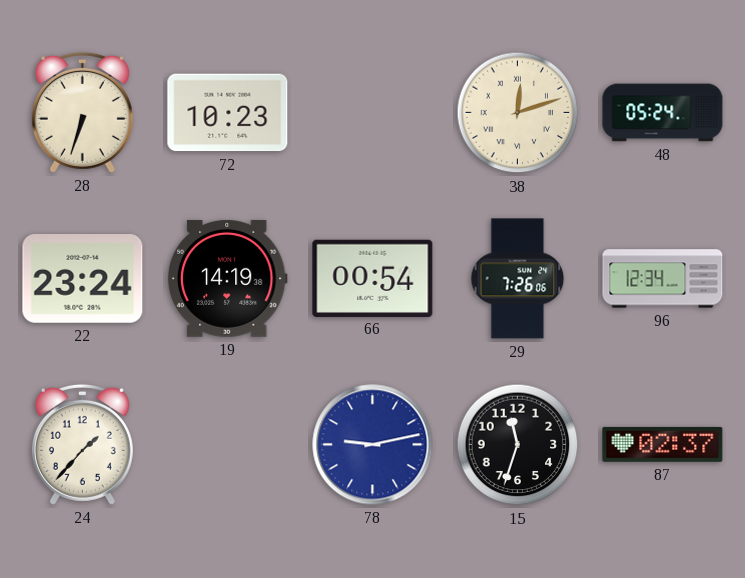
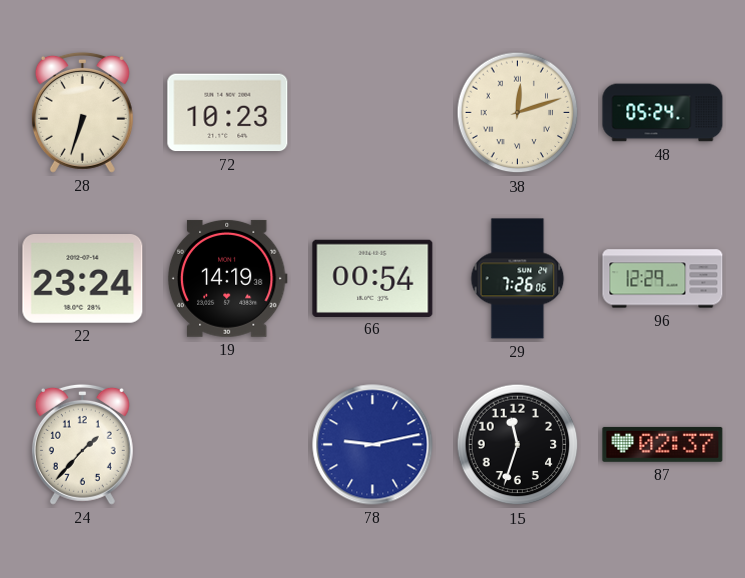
96: 12:34 -> 12:29
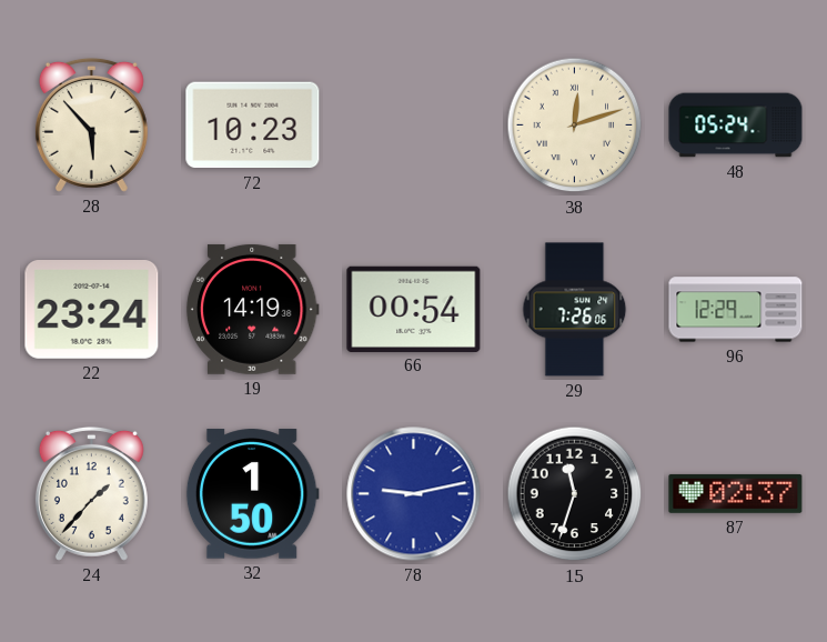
28: 6:33 -> 5:53
32: none -> 1:50
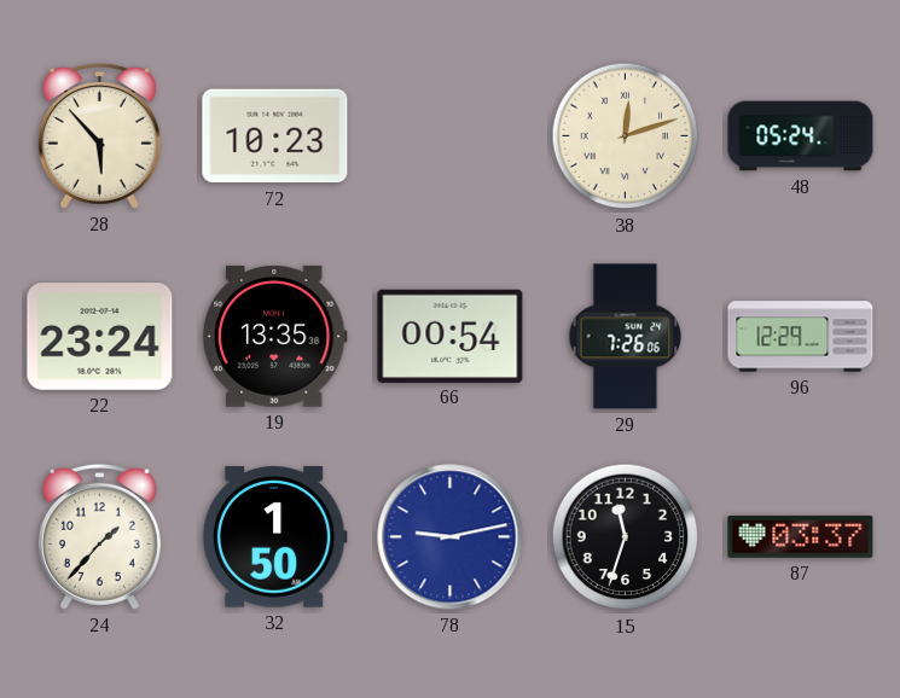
19: 14:19 -> 13:35
87: 02:37 -> 03:37
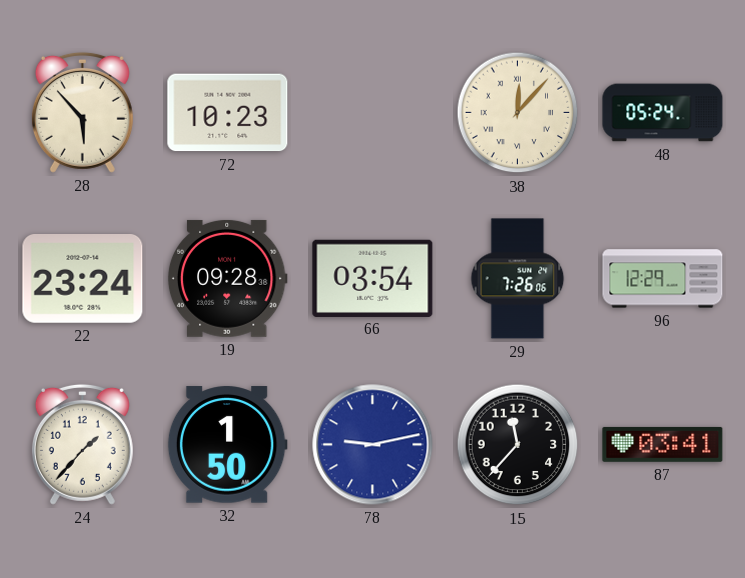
38: 12:12 -> 12:07
19: 13:35 -> 09:28
66: 00:54 -> 03:54
15: 11:33 -> 11:37
87: 03:37 -> 03:41
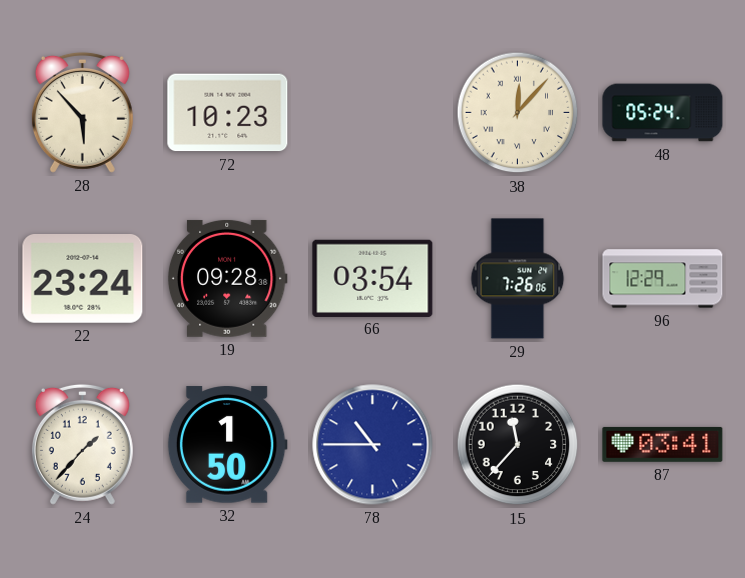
78: 9:13 -> 10:45
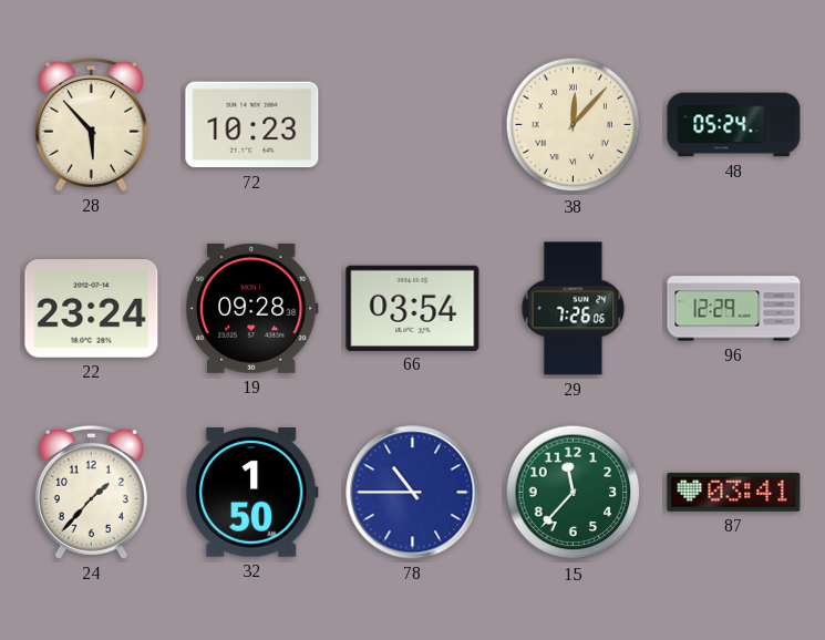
15 dial: black -> green
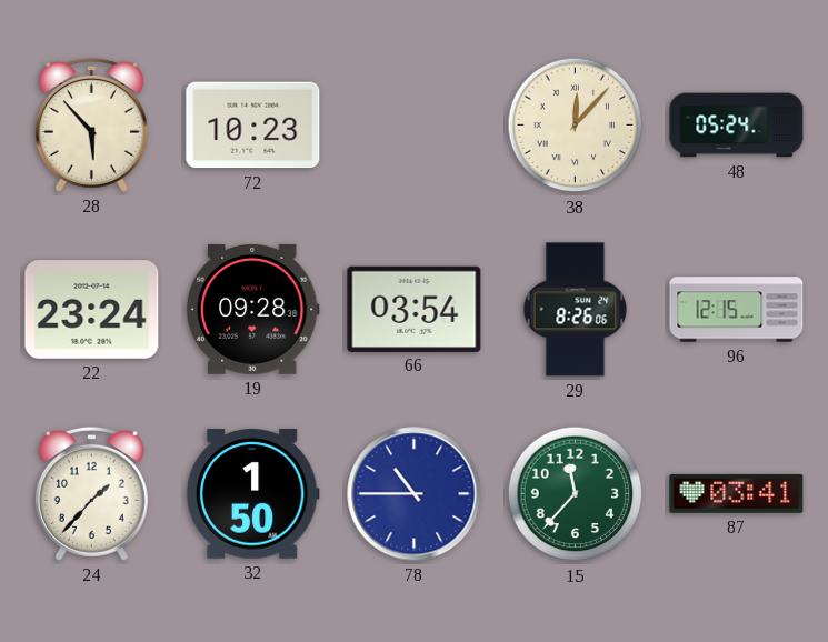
29: 7:26 -> 8:26
96: 12:29 -> 12:15
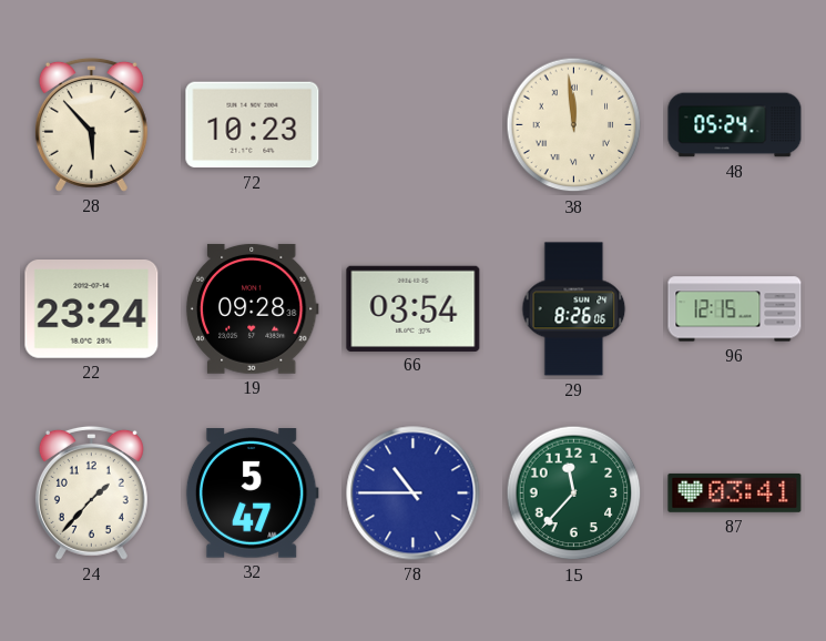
38: 12:07 -> 11:59
32: 1:50 -> 5:47
